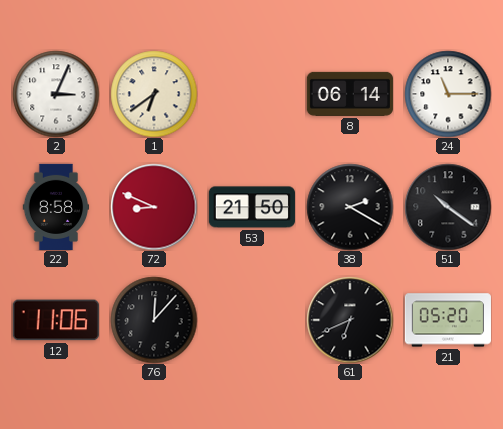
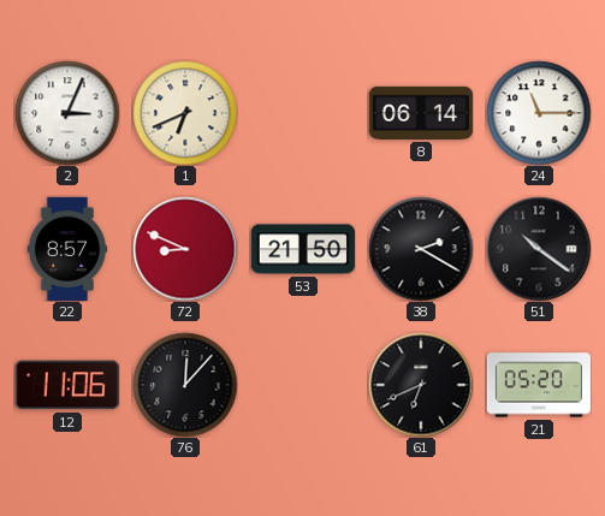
1: 6:39 -> 6:41
22: 8:58 -> 8:57
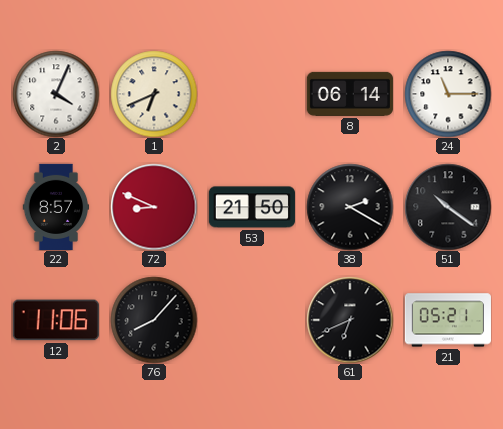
2: 3:04 -> 4:04
76: 12:07 -> 8:07
21: 05:20 -> 05:21
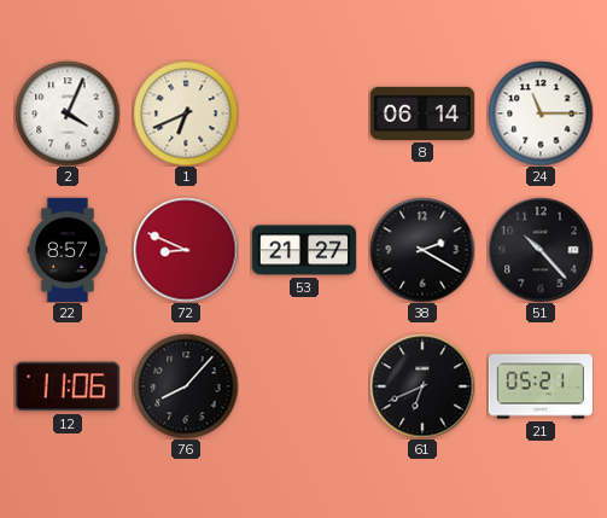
53: 21:50 -> 21:27
51: 10:21 -> 10:23
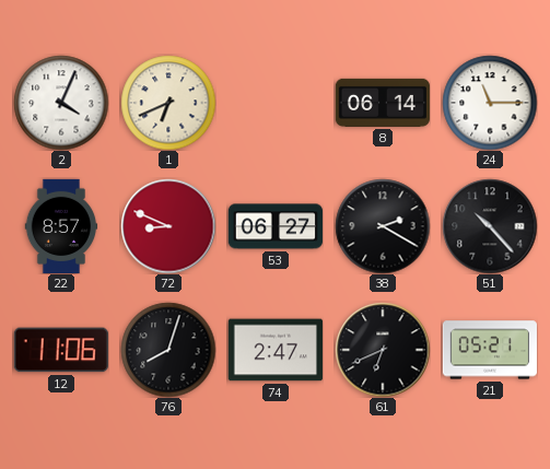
53: 21:27 -> 06:27
76: 8:07 -> 8:03
74: none -> 2:47
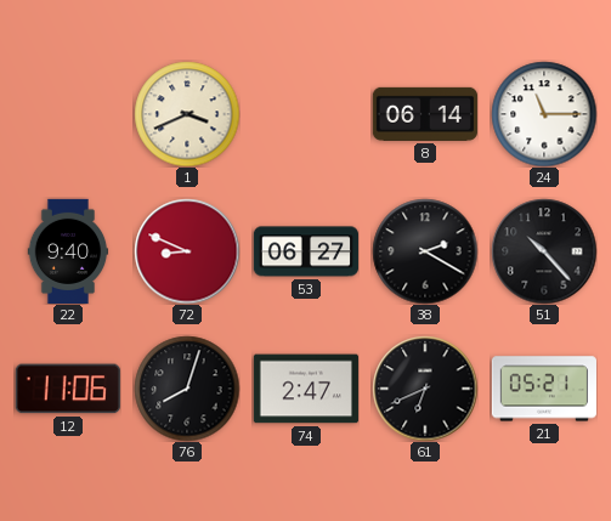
2: 4:04 -> none
1: 6:41 -> 3:41
22: 8:57 -> 9:40
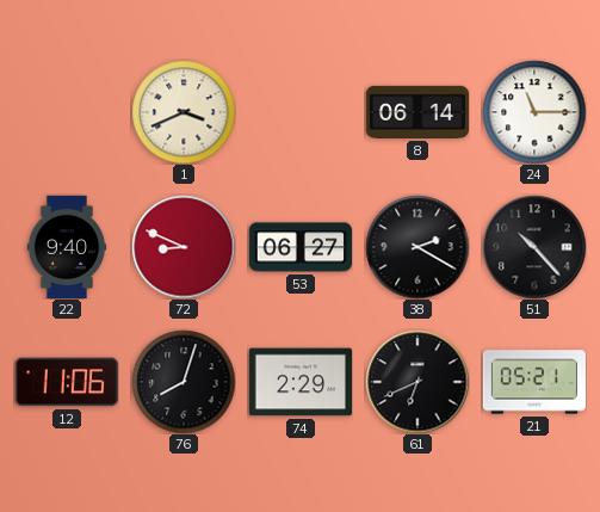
74: 2:47 -> 2:29
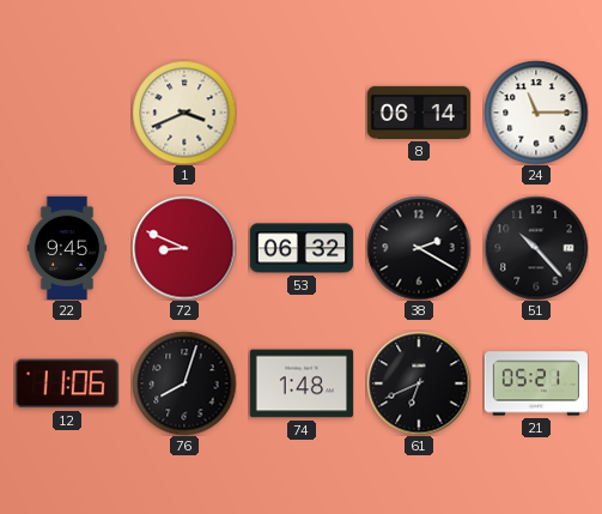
22: 9:40 -> 9:45
53: 06:27 -> 06:32
74: 2:29 -> 1:48
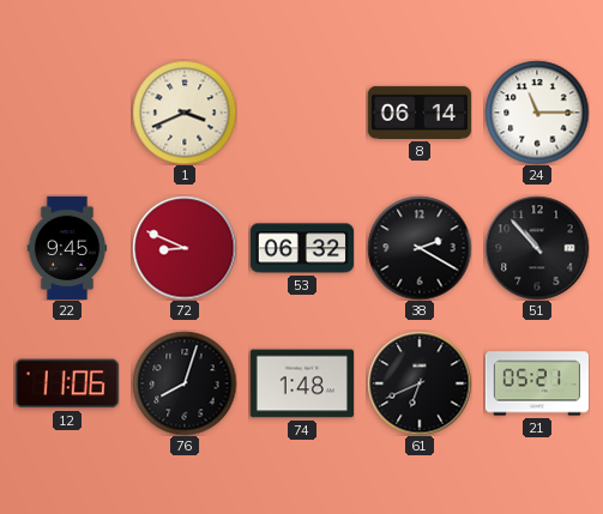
51: 10:23 -> 10:53
